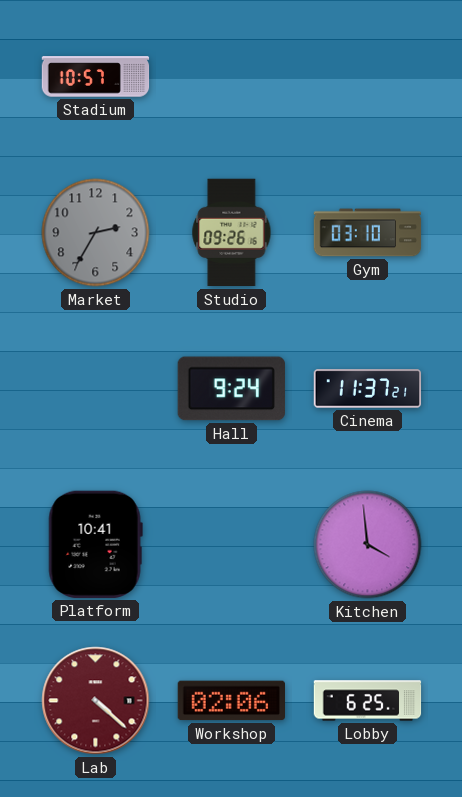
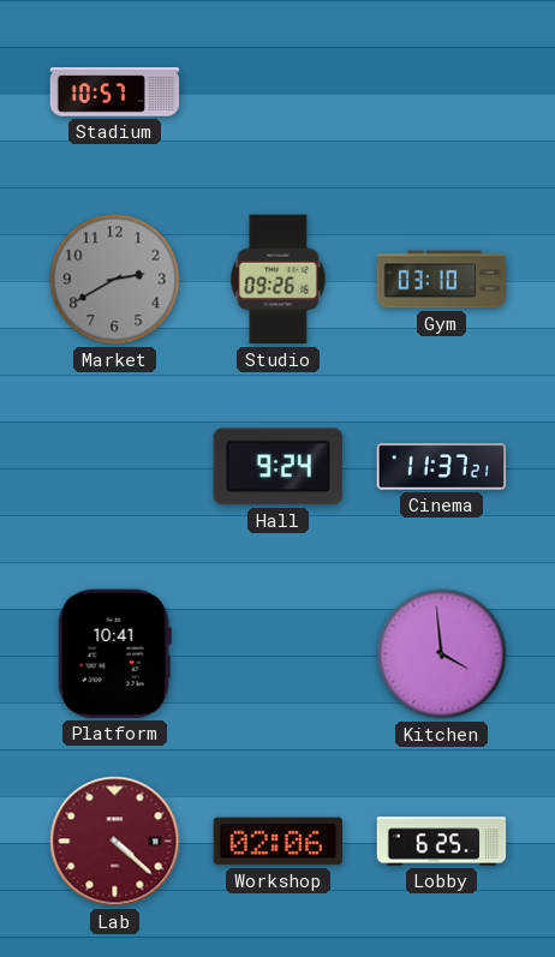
Market: 2:35 -> 2:40
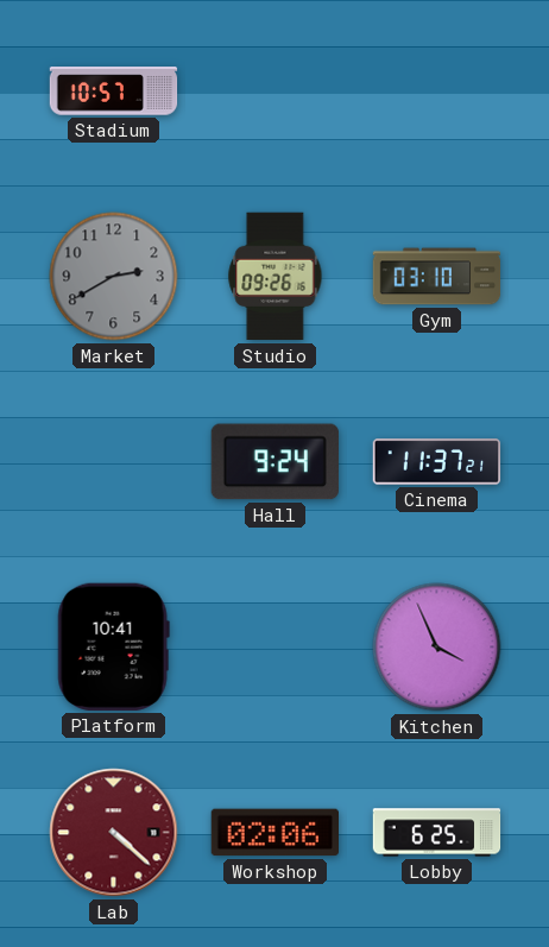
Kitchen: 3:59 -> 3:56
